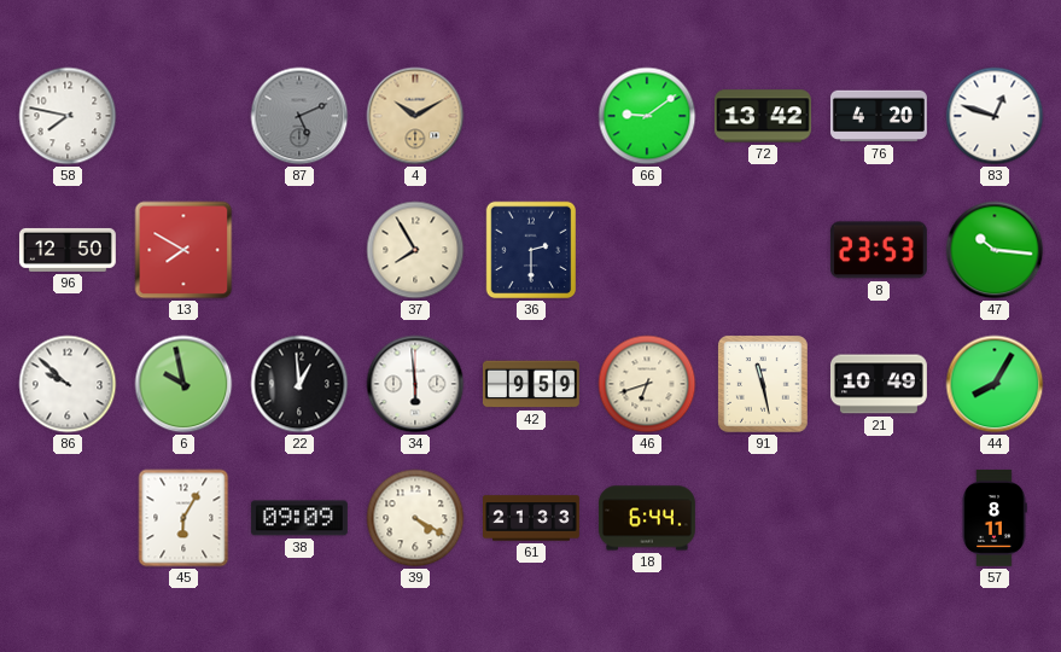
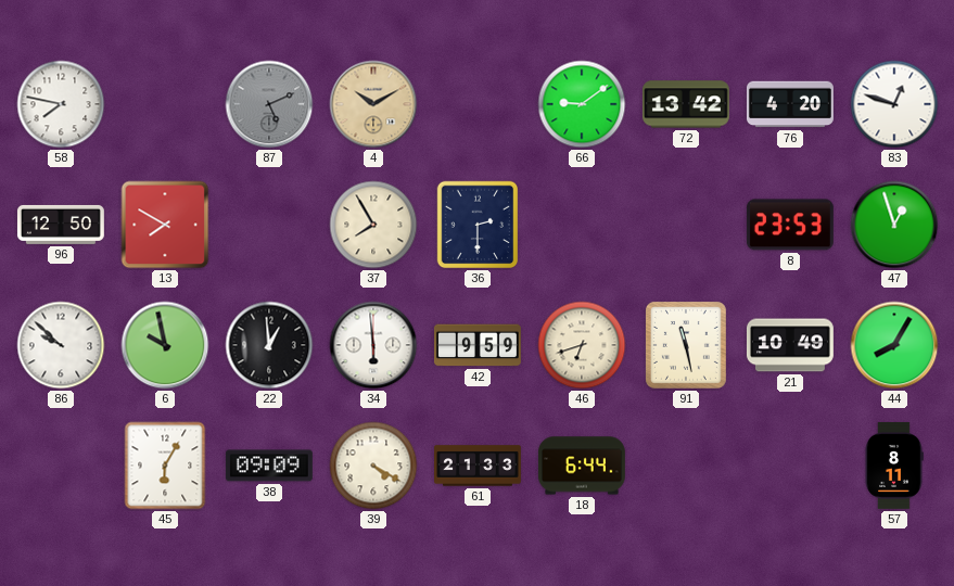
47: 10:16 -> 12:57
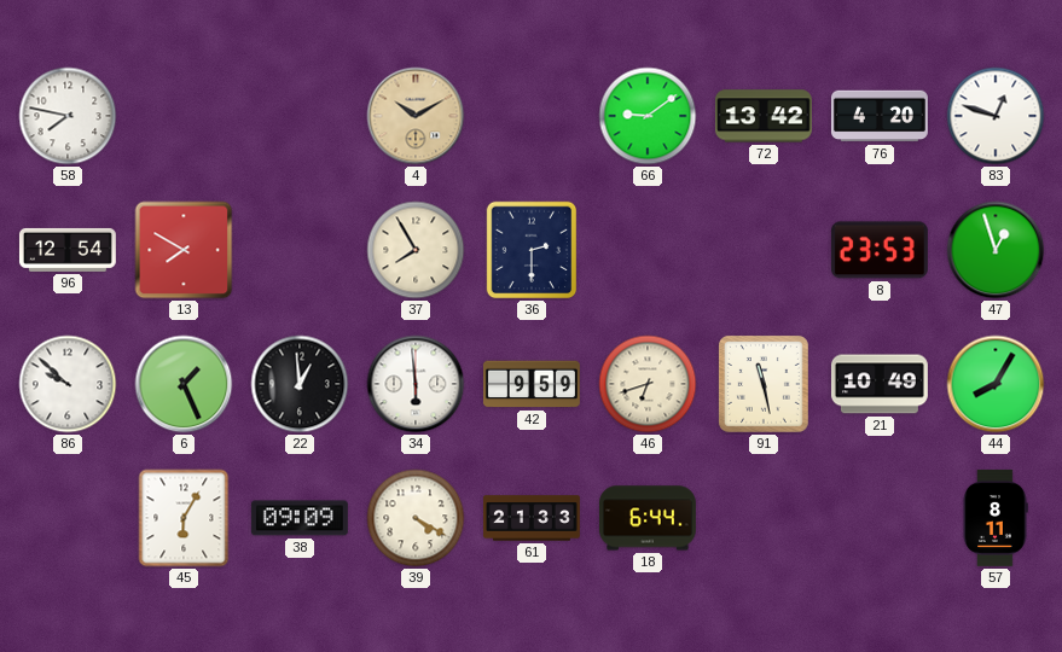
87: 5:11 -> none
96: 12:50 -> 12:54
6: 9:58 -> 1:26
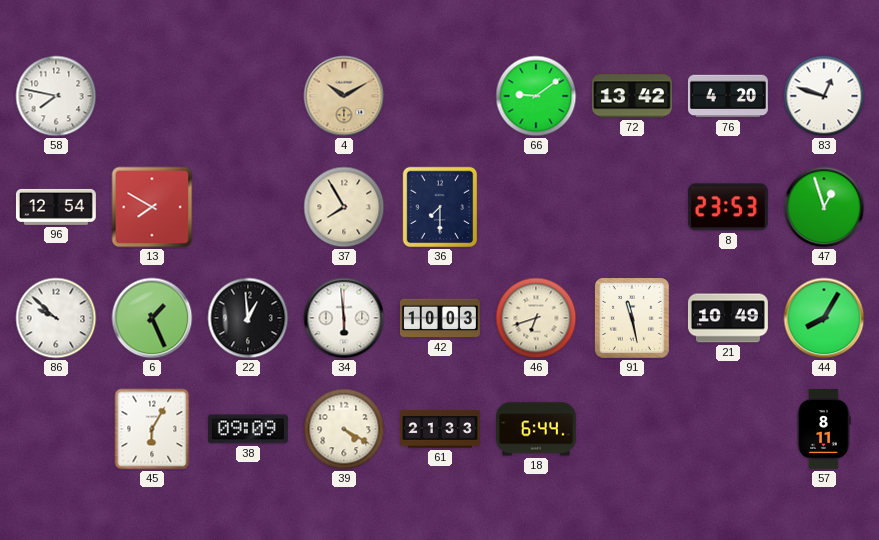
36: 2:30 -> 7:30
42: 9:59 -> 10:03
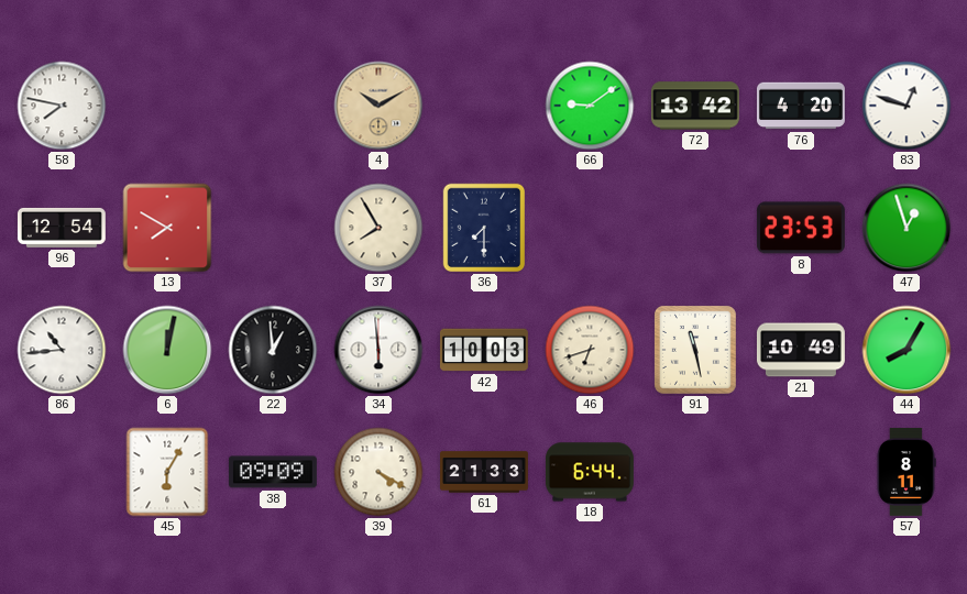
86: 9:52 -> 10:44
6: 1:26 -> 12:02
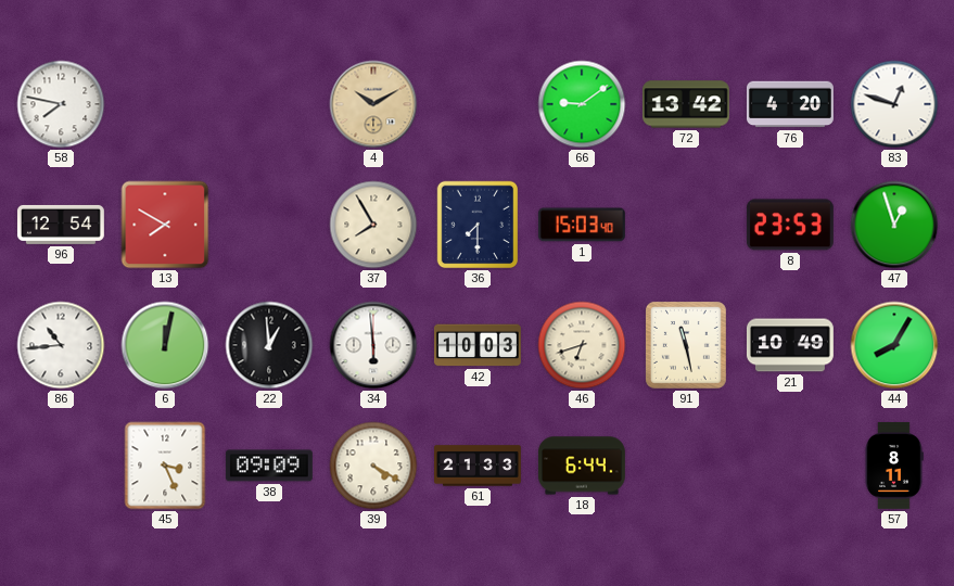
1: none -> 15:03
45: 6:05 -> 3:26
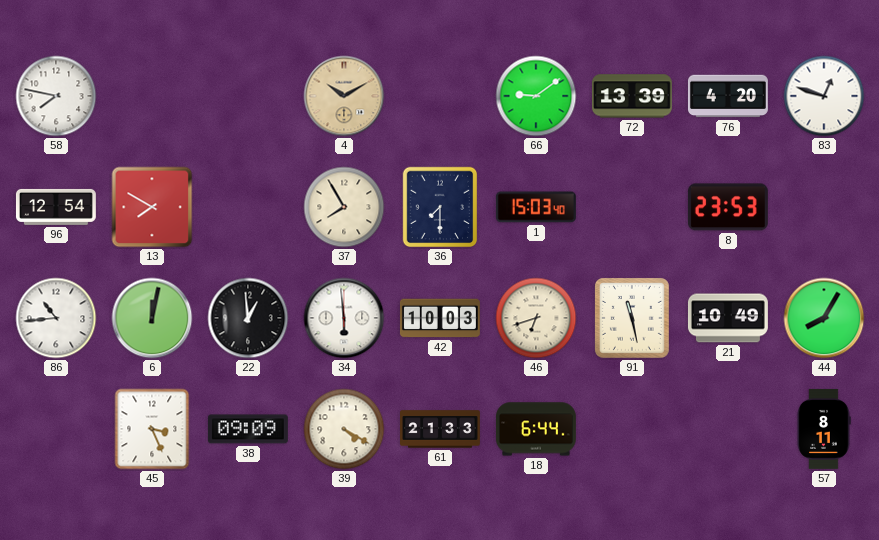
72: 13:42 -> 13:39
47: 12:57 -> none
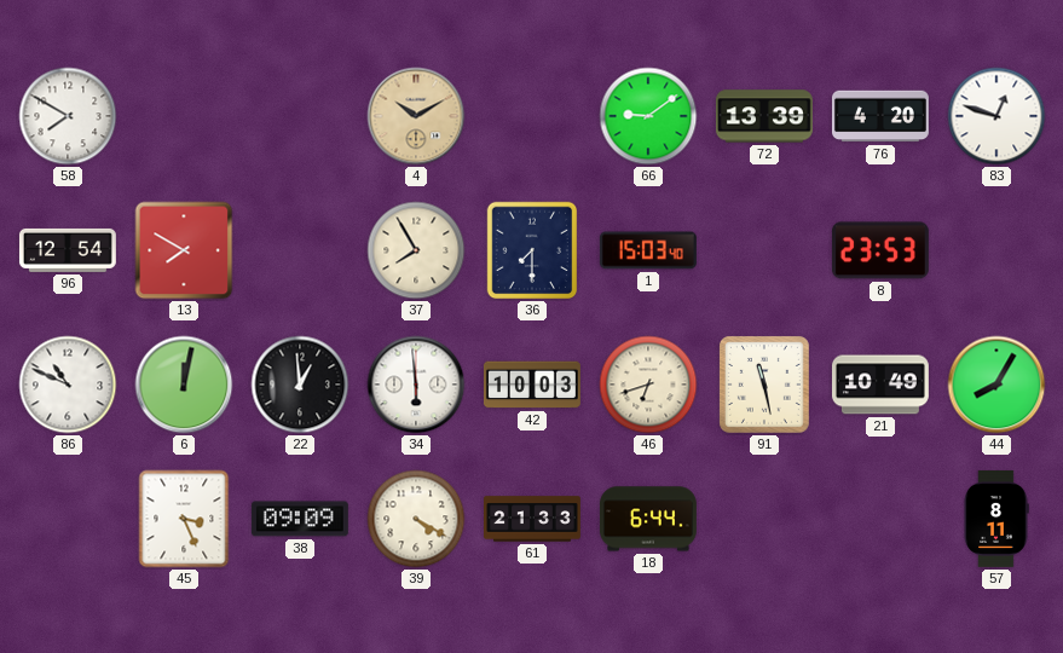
58: 7:47 -> 7:50
86: 10:44 -> 10:49
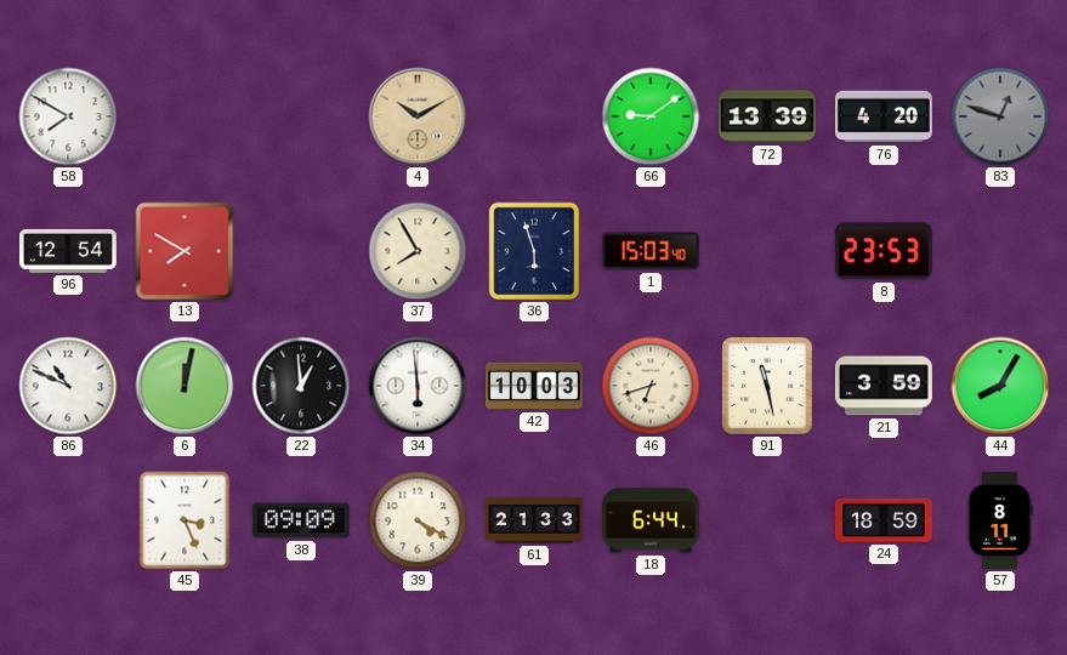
83 dial: white -> grey
36: 7:30 -> 5:57
21: 10:49 -> 3:59
24: none -> 18:59
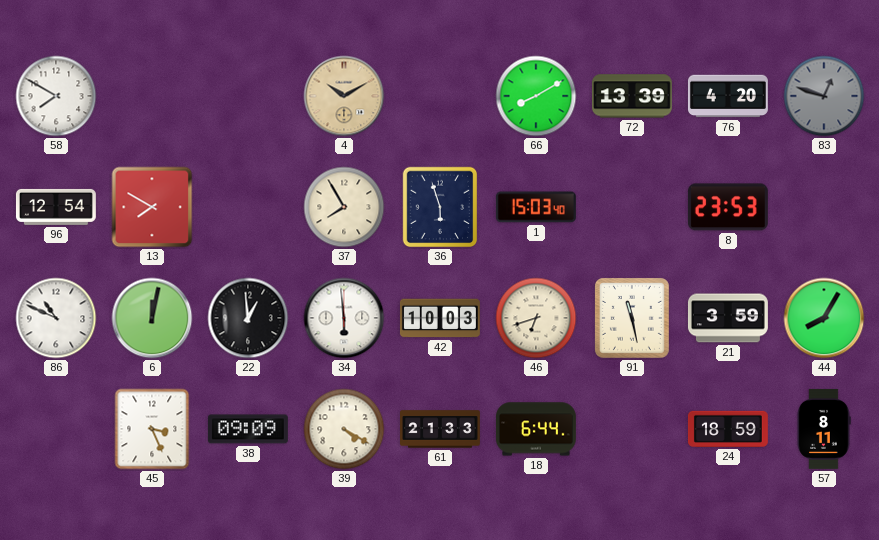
66: 9:09 -> 8:10
